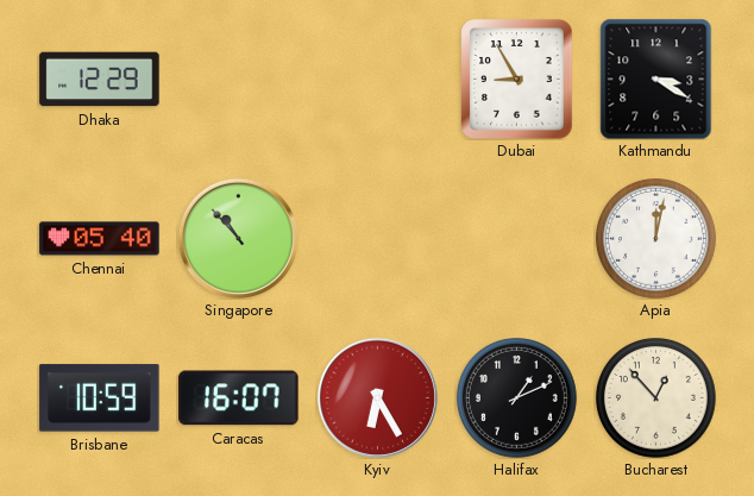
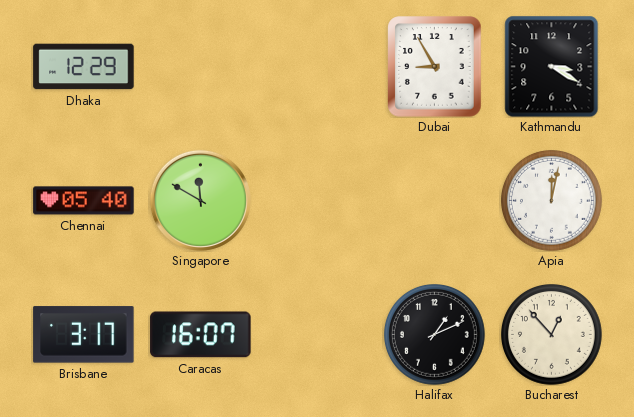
Singapore: 10:53 -> 11:50
Brisbane: 10:59 -> 3:17
Kyiv: 6:25 -> none
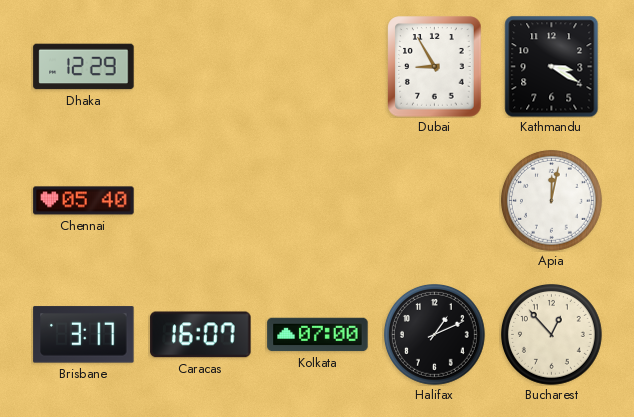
Singapore: 11:50 -> none
Kolkata: none -> 07:00
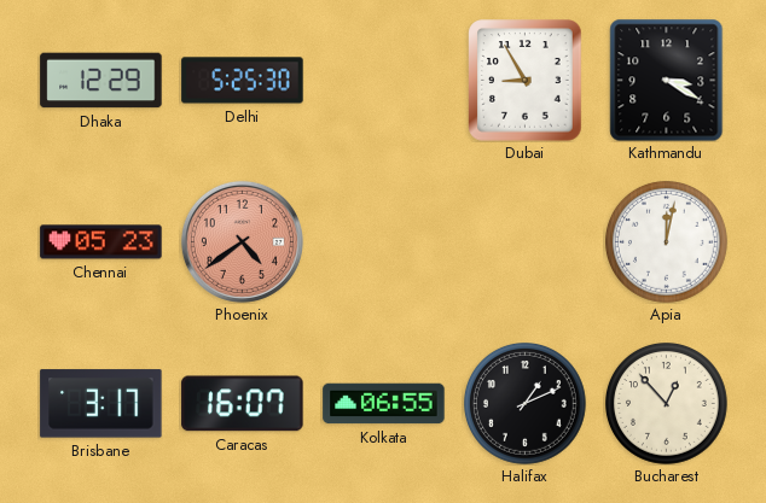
Delhi: none -> 5:25
Chennai: 05:40 -> 05:23
Phoenix: none -> 4:39
Kolkata: 07:00 -> 06:55
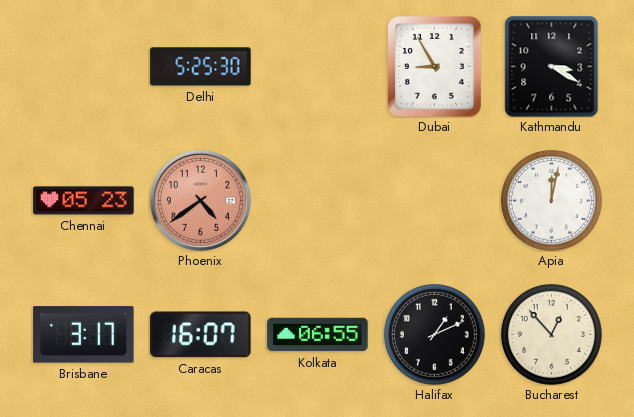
Dhaka: 12:29 -> none
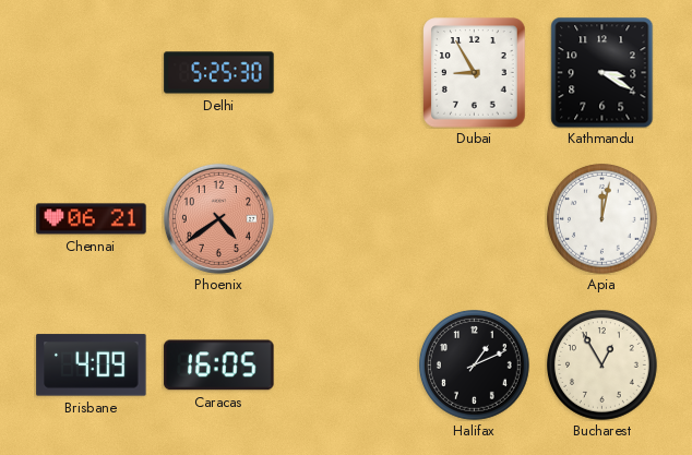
Chennai: 05:23 -> 06:21
Brisbane: 3:17 -> 4:09
Caracas: 16:07 -> 16:05
Kolkata: 06:55 -> none
Bucharest: 12:53 -> 12:55
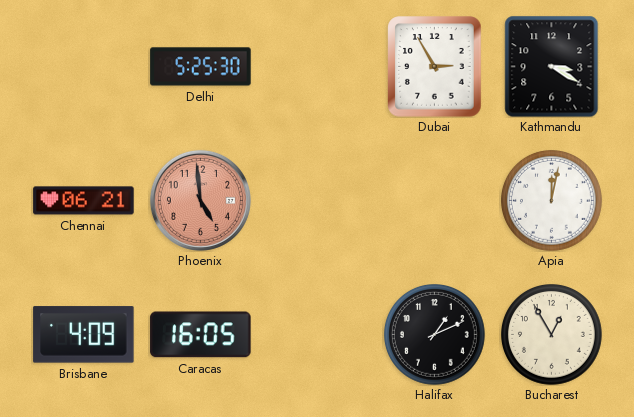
Dubai: 8:55 -> 2:55
Phoenix: 4:39 -> 4:59
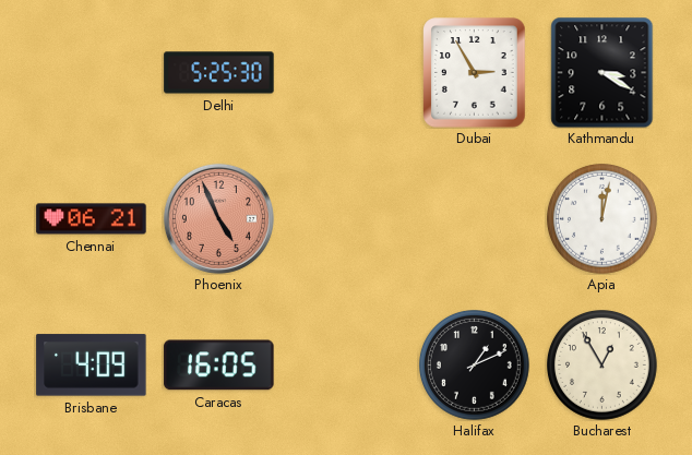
Phoenix: 4:59 -> 4:56
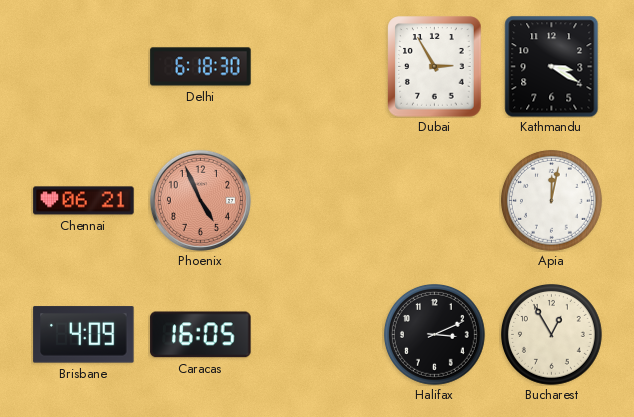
Delhi: 5:25 -> 6:18
Halifax: 1:11 -> 3:11
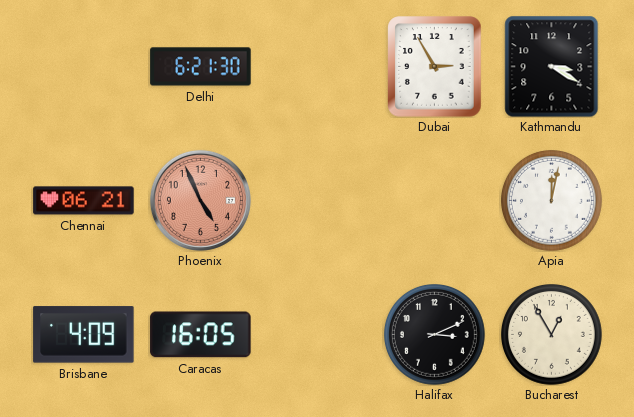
Delhi: 6:18 -> 6:21
